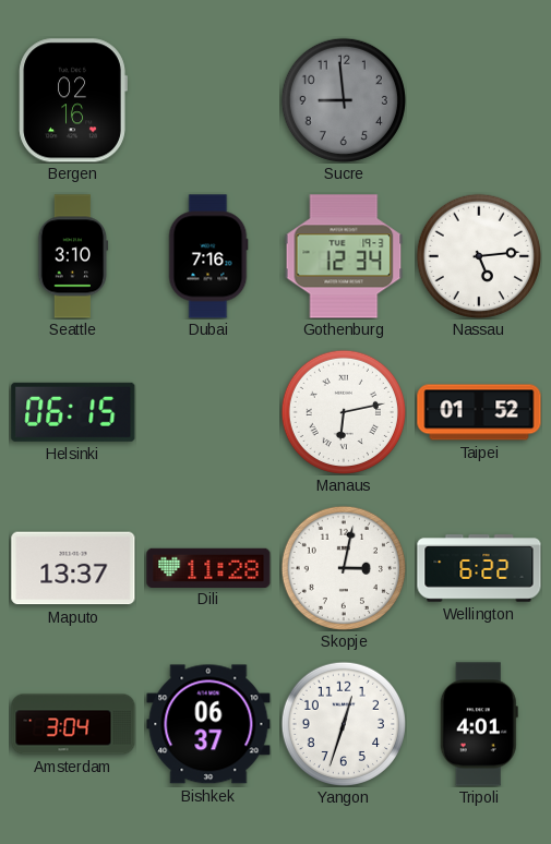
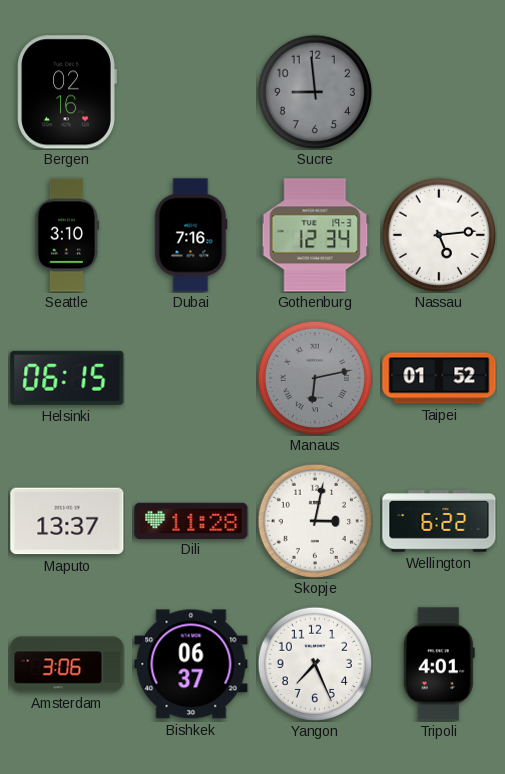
Manaus dial: white -> grey
Amsterdam: 3:04 -> 3:06
Yangon: 12:33 -> 7:26
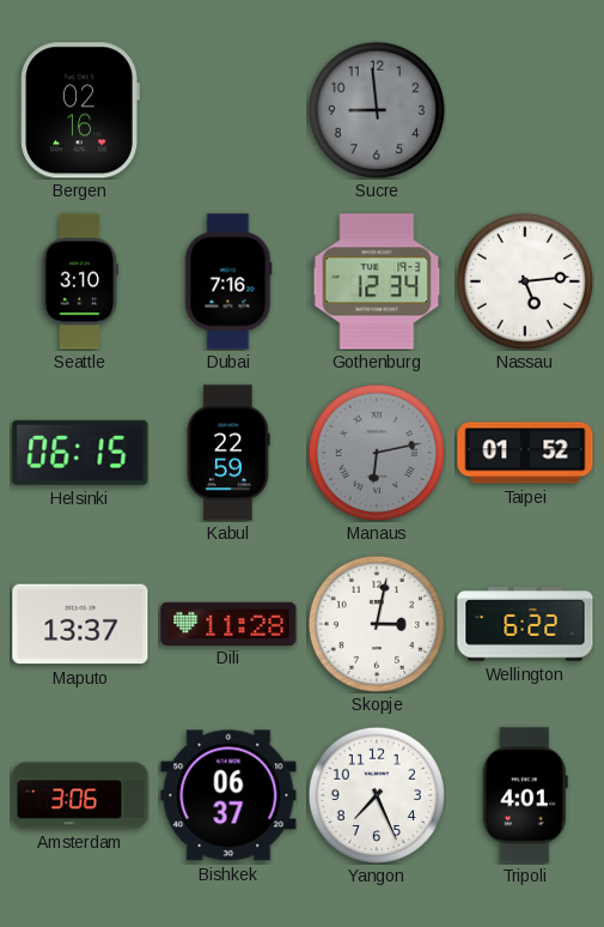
Kabul: none -> 22:59
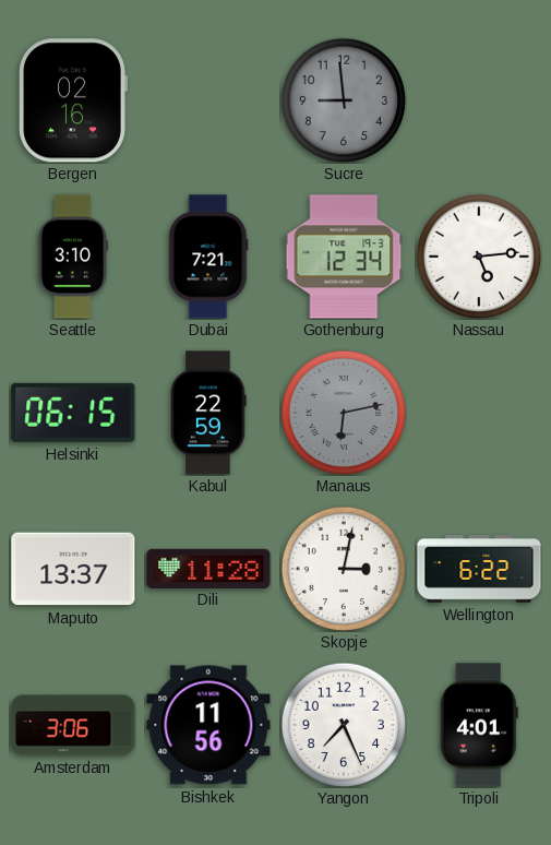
Dubai: 7:16 -> 7:21
Taipei: 01:52 -> none
Bishkek: 06:37 -> 11:56
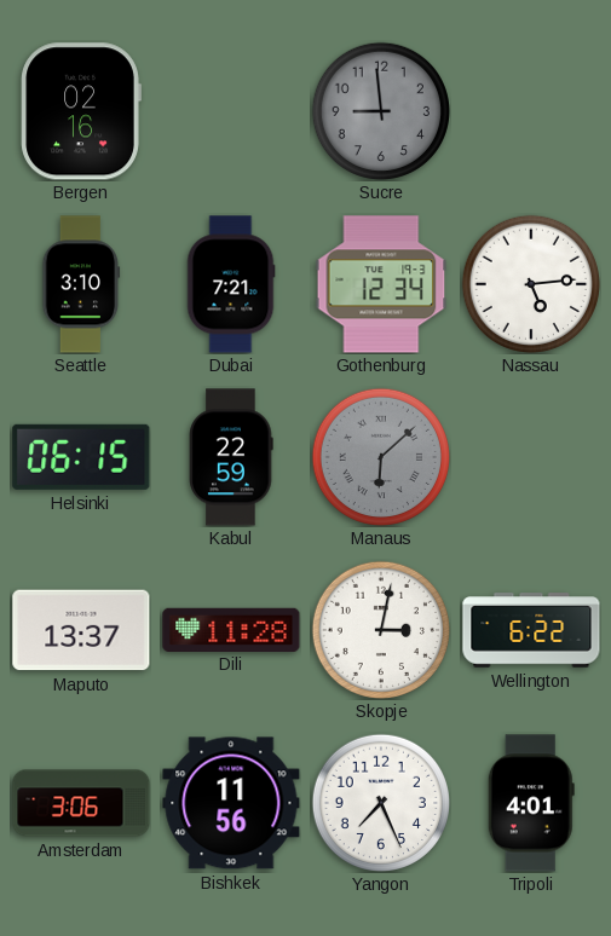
Manaus: 6:13 -> 6:08
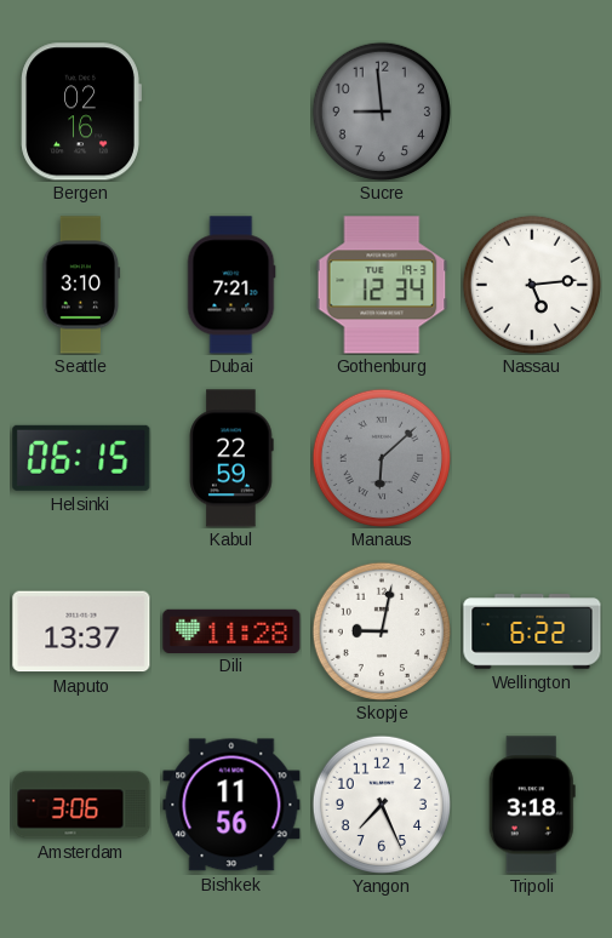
Skopje: 3:02 -> 9:02
Tripoli: 4:01 -> 3:18
